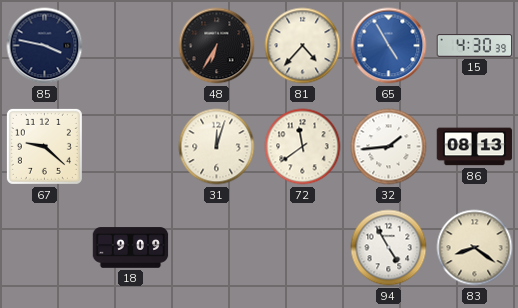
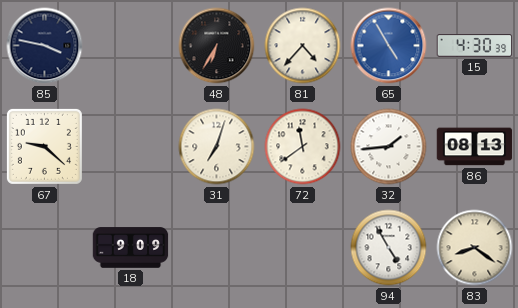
31: 12:03 -> 7:03
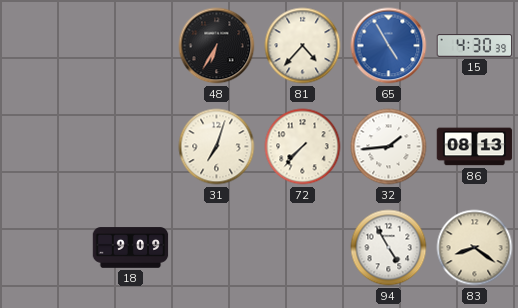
85: 3:47 -> none
67: 9:22 -> none
72: 11:39 -> 7:37
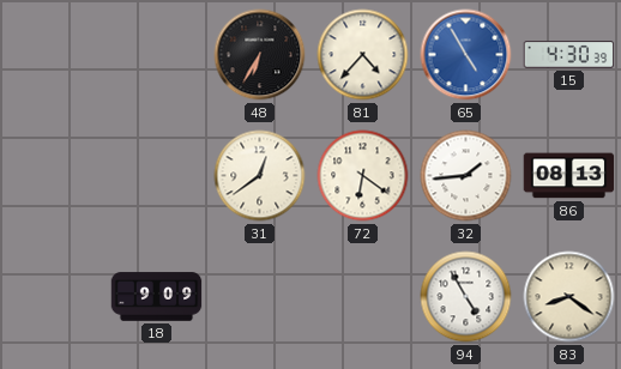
31: 7:03 -> 12:39
72: 7:37 -> 6:21
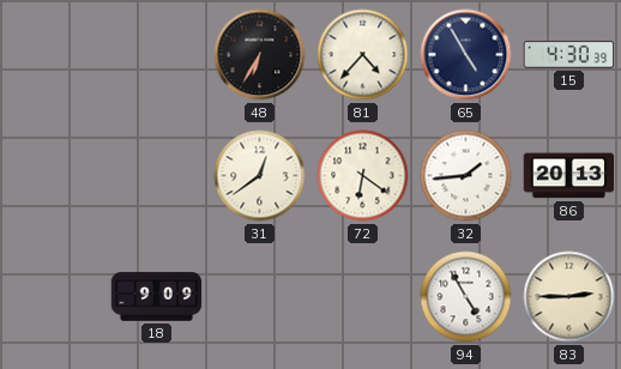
65 dial: blue -> navy
86: 08:13 -> 20:13
83: 8:21 -> 2:45
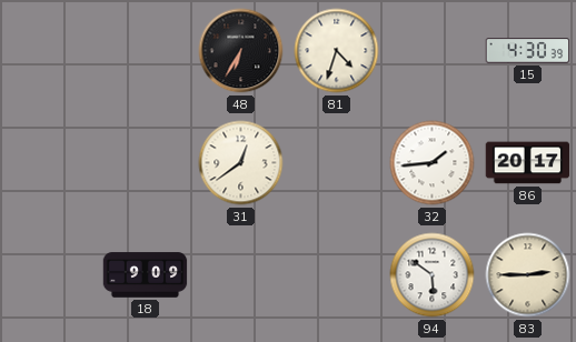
81: 4:37 -> 4:33
65: 4:55 -> none
72: 6:21 -> none
86: 20:13 -> 20:17
94: 4:55 -> 5:51
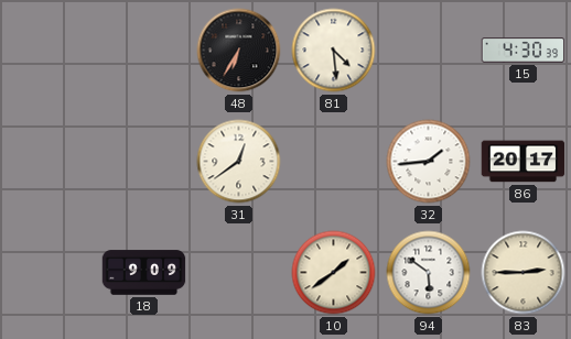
81: 4:33 -> 4:29
10: none -> 1:39
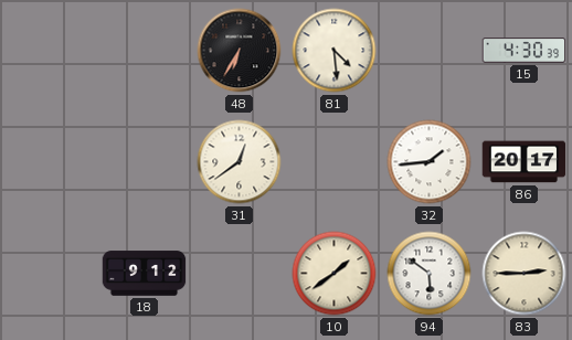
18: 9:09 -> 9:12
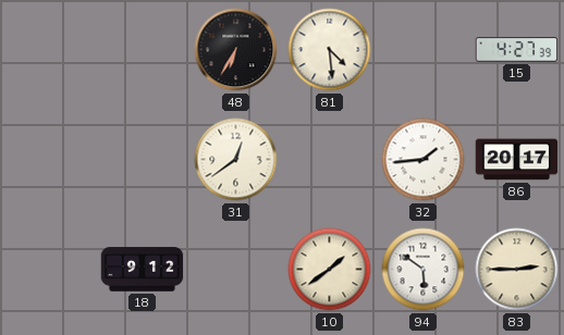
15: 4:30 -> 4:27
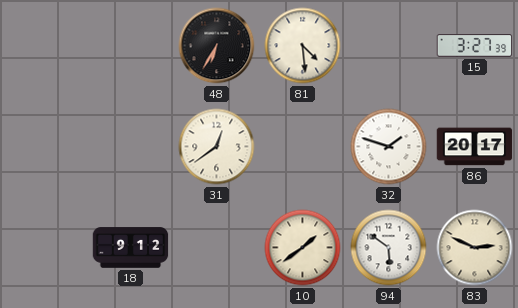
15: 4:27 -> 3:27
32: 1:44 -> 1:48
83: 2:45 -> 2:49
